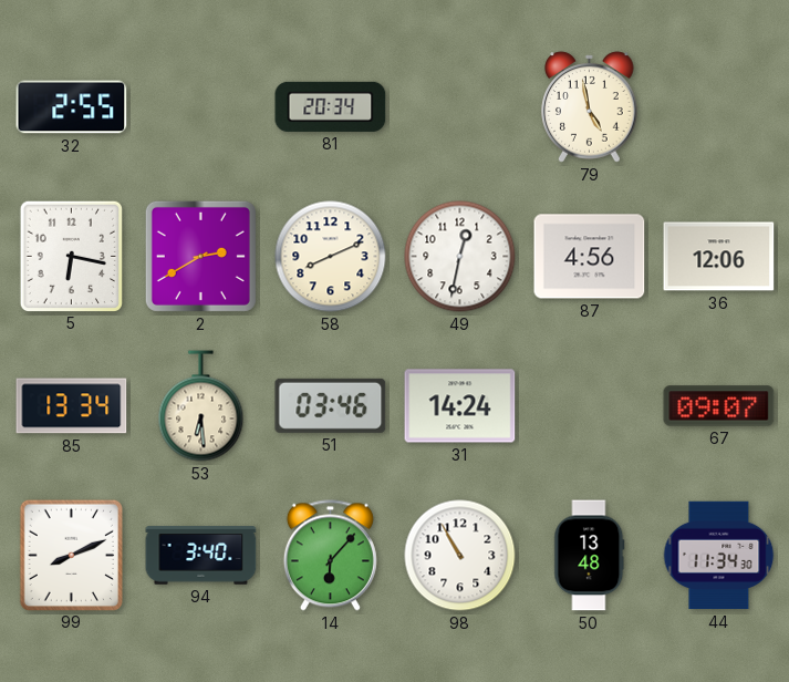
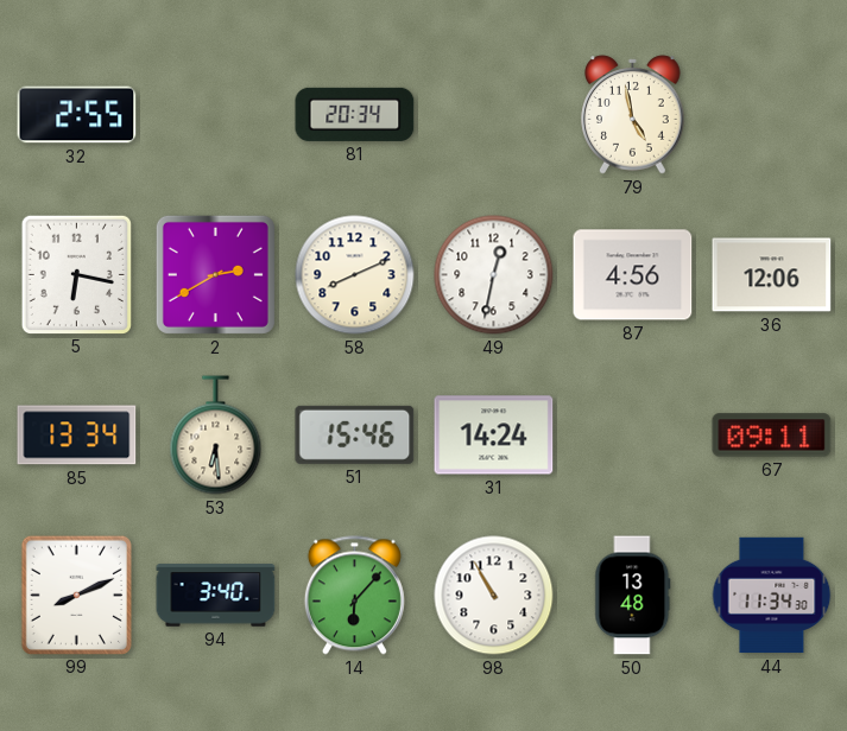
51: 03:46 -> 15:46
67: 09:07 -> 09:11
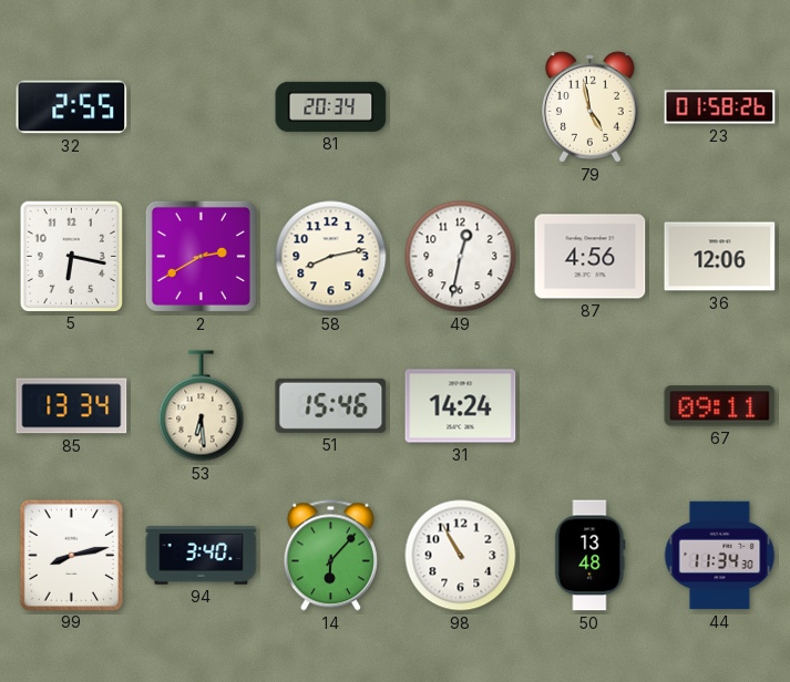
23: none -> 01:58
58: 8:11 -> 8:13
99: 8:11 -> 8:13
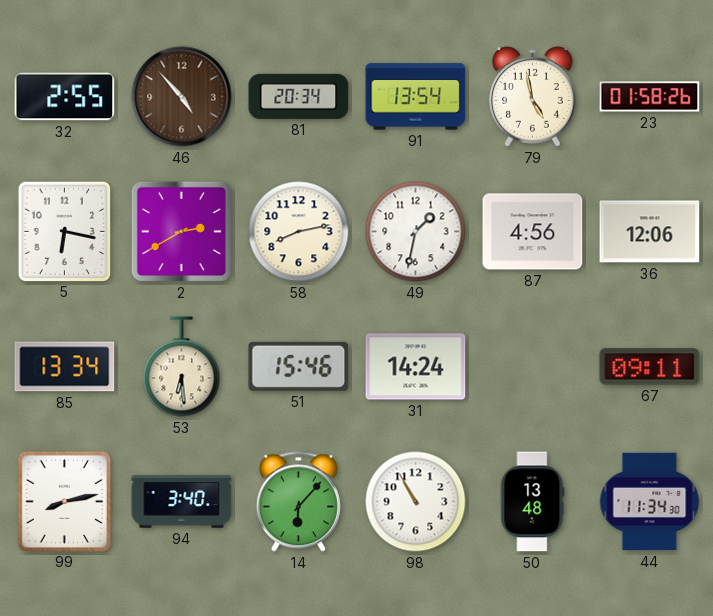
46: none -> 4:53
91: none -> 13:54
49: 12:32 -> 1:32
